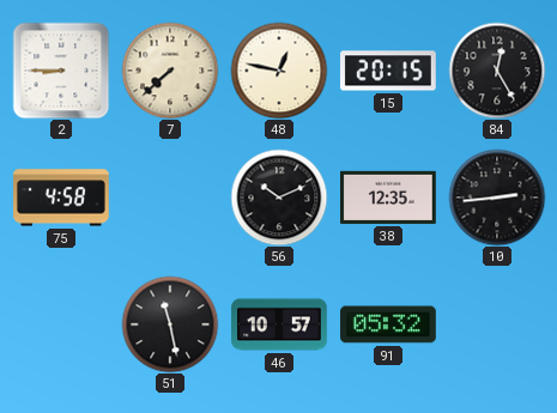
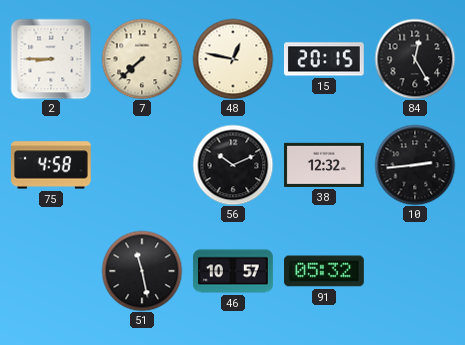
38: 12:35 -> 12:32
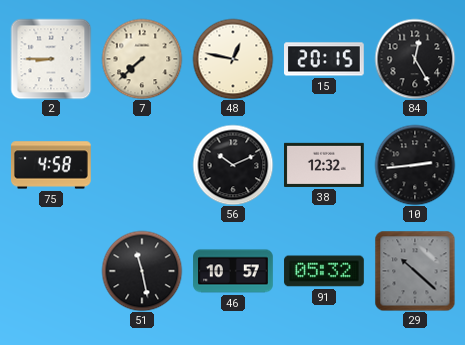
29: none -> 10:22
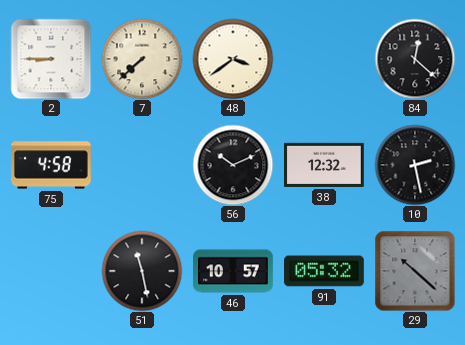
48: 12:47 -> 3:39
15: 20:15 -> none
84: 12:25 -> 12:22
10: 2:44 -> 2:28
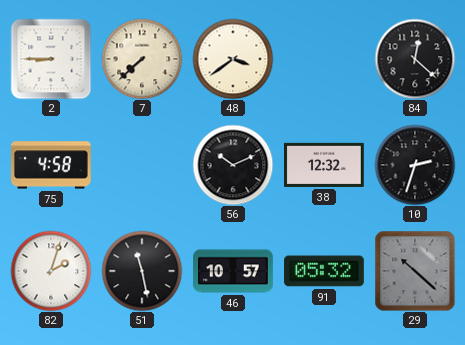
10: 2:28 -> 2:33
82: none -> 2:03
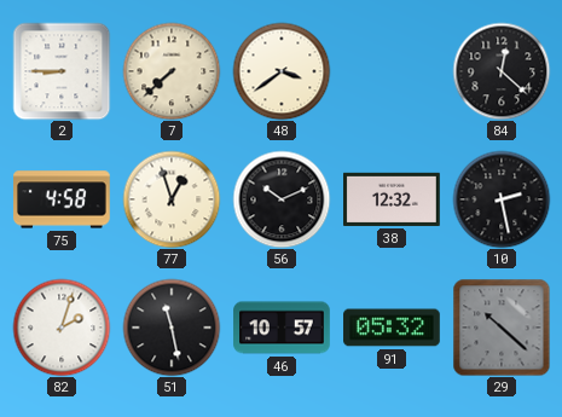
77: none -> 12:57
10: 2:33 -> 2:28
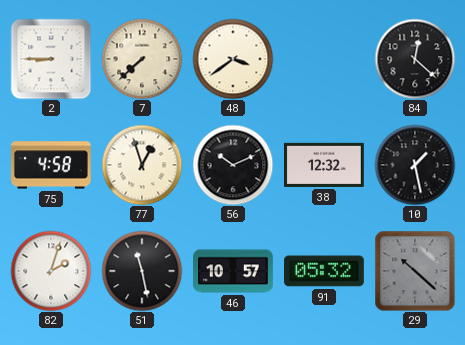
10: 2:28 -> 1:28
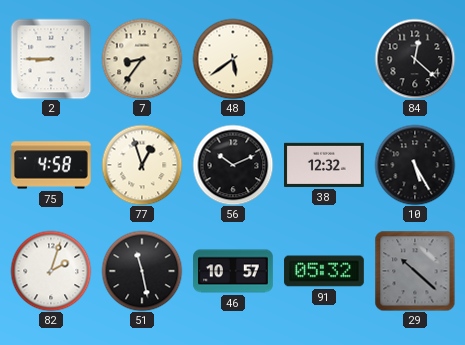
7: 7:38 -> 8:36
48: 3:39 -> 5:39
10: 1:28 -> 5:25
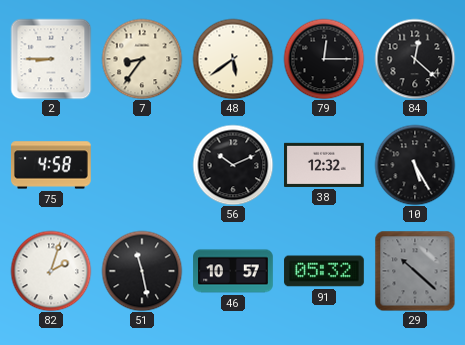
79: none -> 12:15
77: 12:57 -> none
